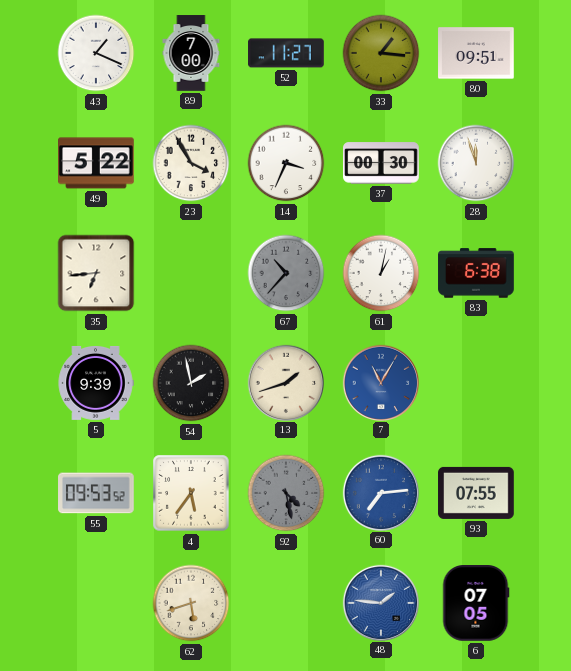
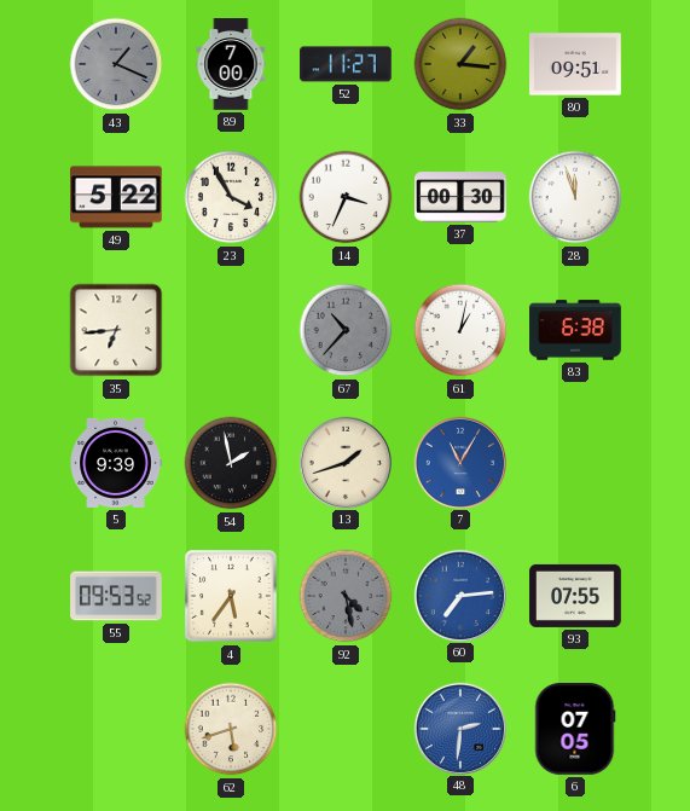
43 dial: white -> grey
48: 1:46 -> 2:31
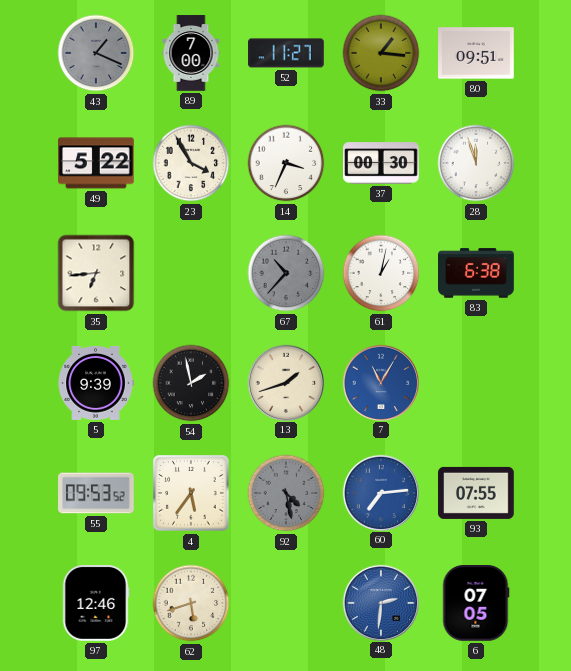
97: none -> 12:46
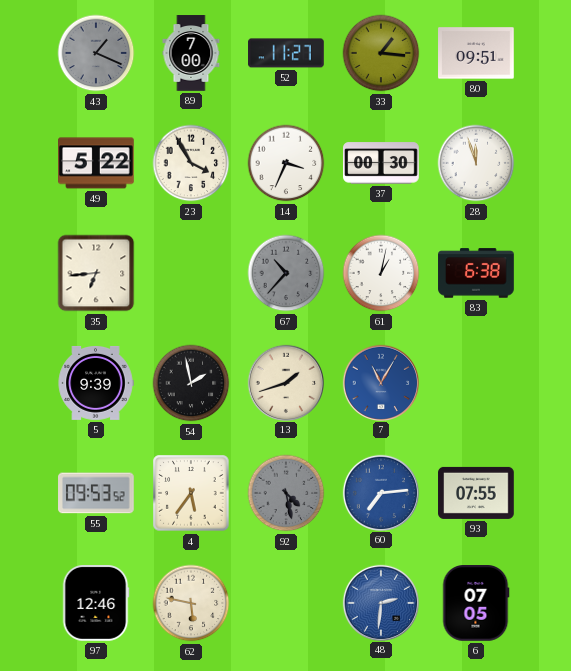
62: 5:42 -> 5:47
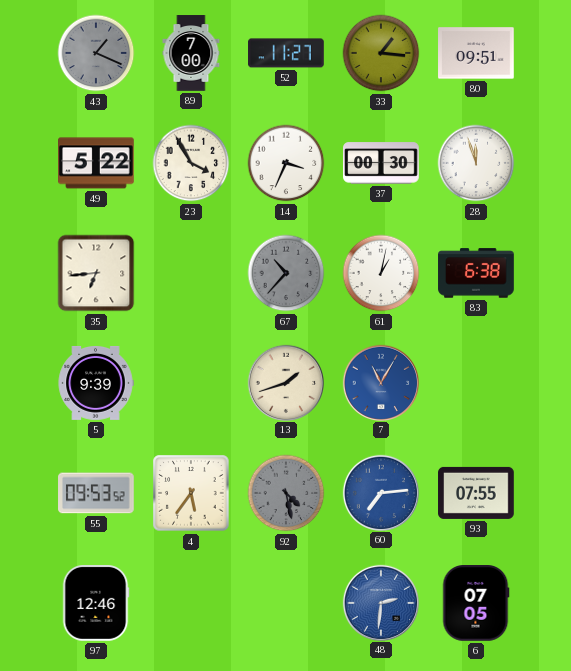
54: 1:58 -> none
62: 5:47 -> none
